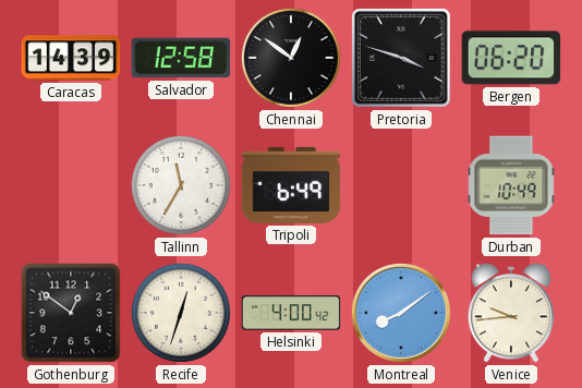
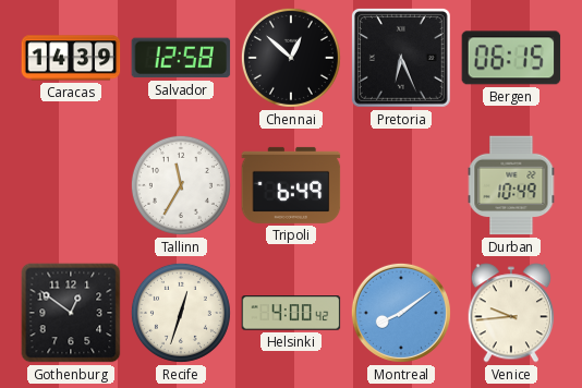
Chennai: 12:51 -> 12:52
Pretoria: 3:48 -> 6:26
Bergen: 06:20 -> 06:15
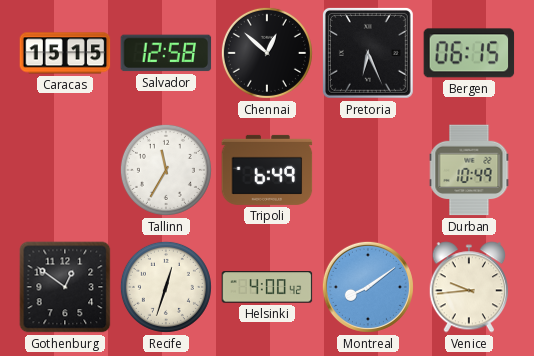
Caracas: 14:39 -> 15:15
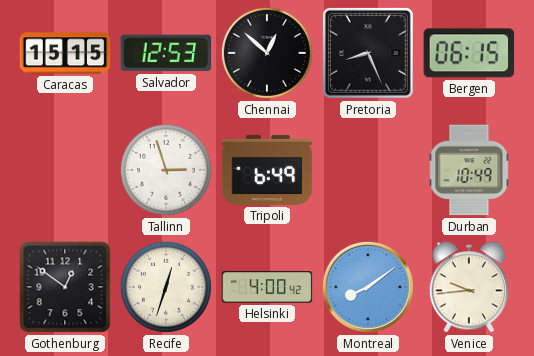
Salvador: 12:58 -> 12:53
Pretoria: 6:26 -> 8:26
Tallinn: 11:35 -> 2:57
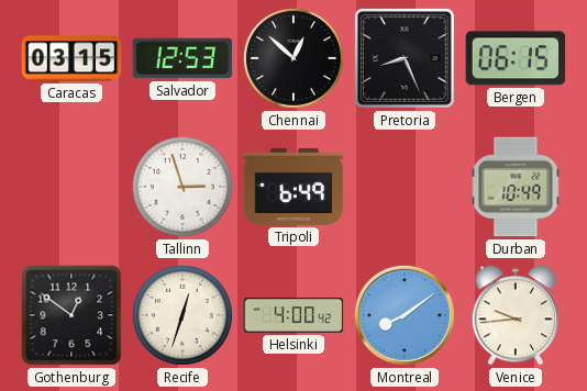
Caracas: 15:15 -> 03:15
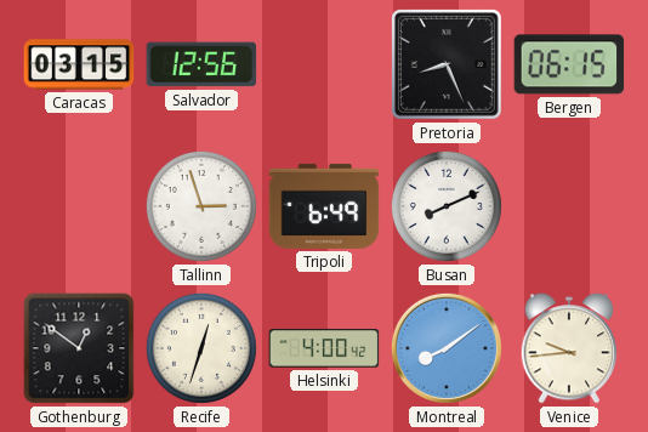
Salvador: 12:53 -> 12:56
Chennai: 12:52 -> none
Busan: none -> 8:11
Durban: 10:49 -> none
